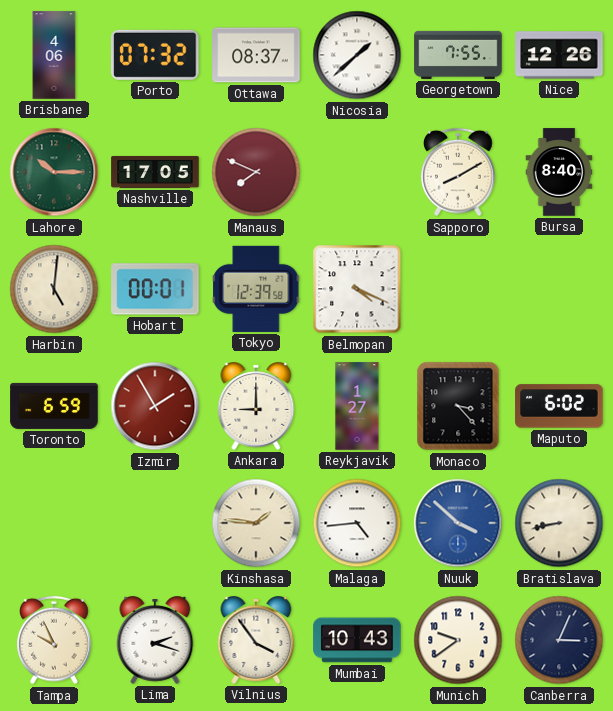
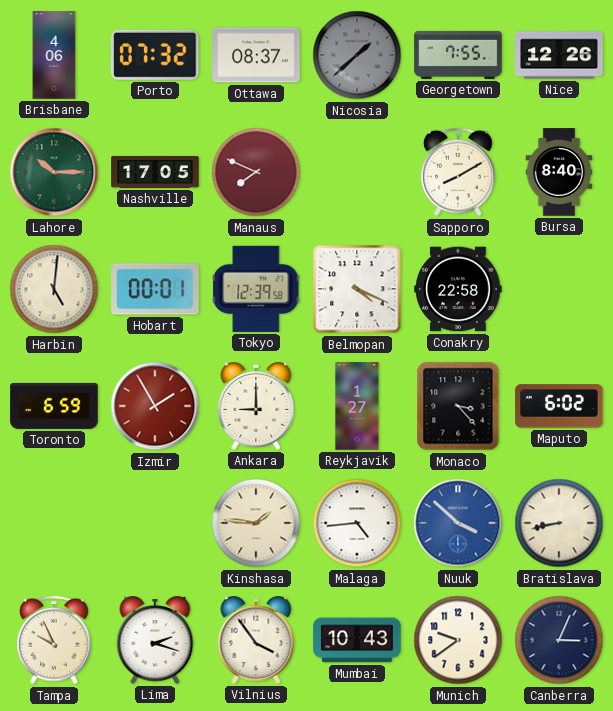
Nicosia dial: white -> grey
Conakry: none -> 22:58
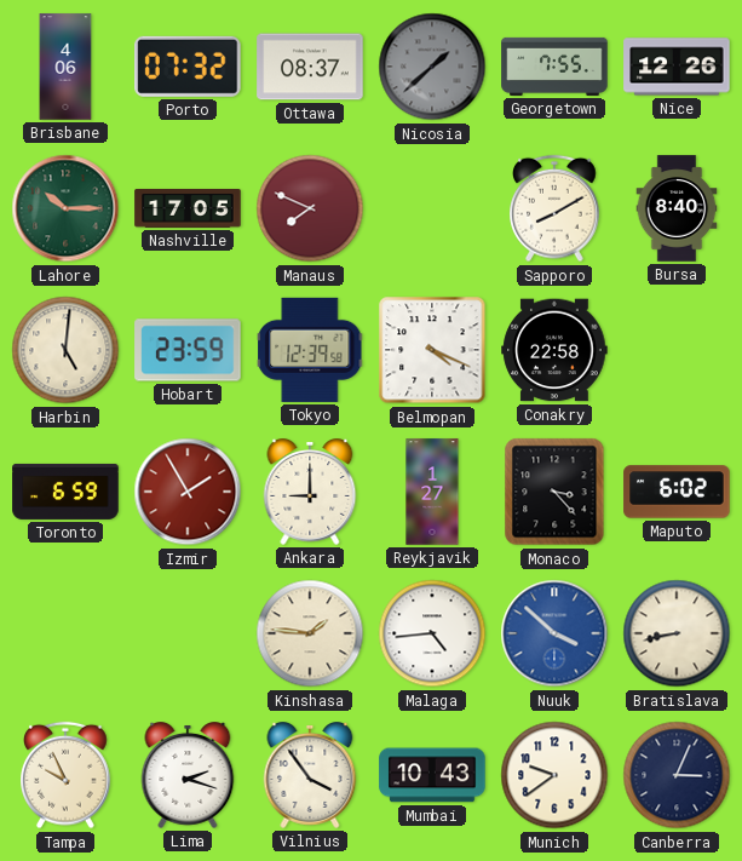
Hobart: 00:01 -> 23:59
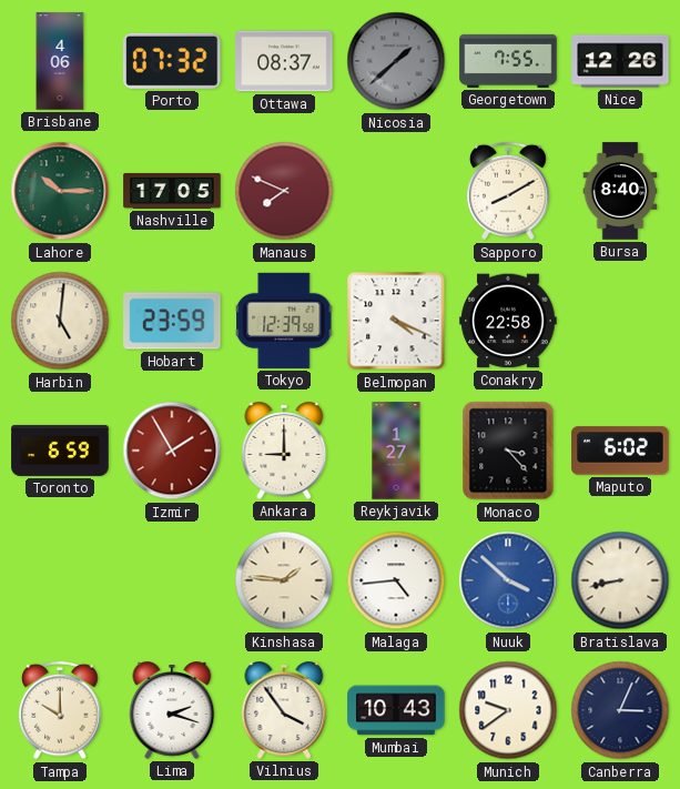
Tampa: 9:56 -> 10:00
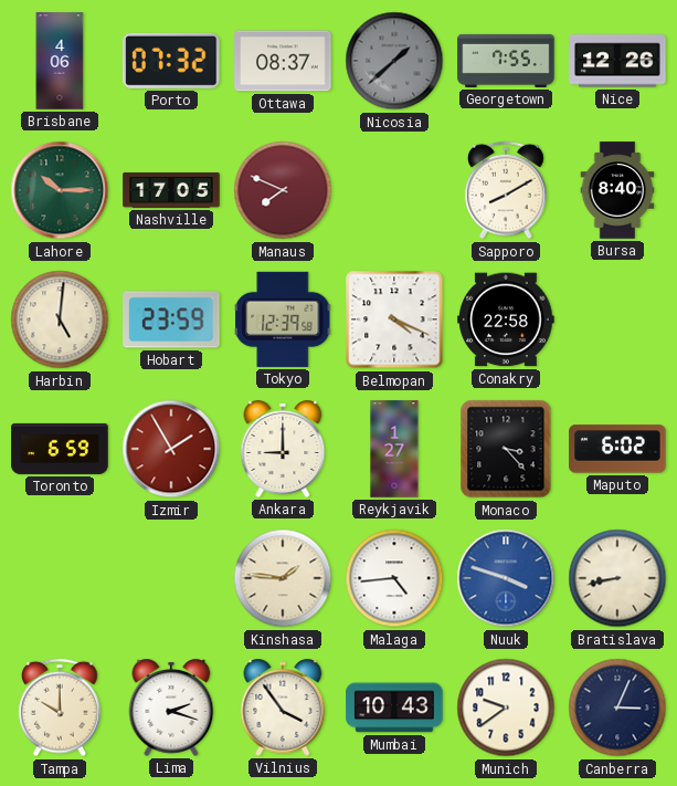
Nuuk: 3:52 -> 3:48
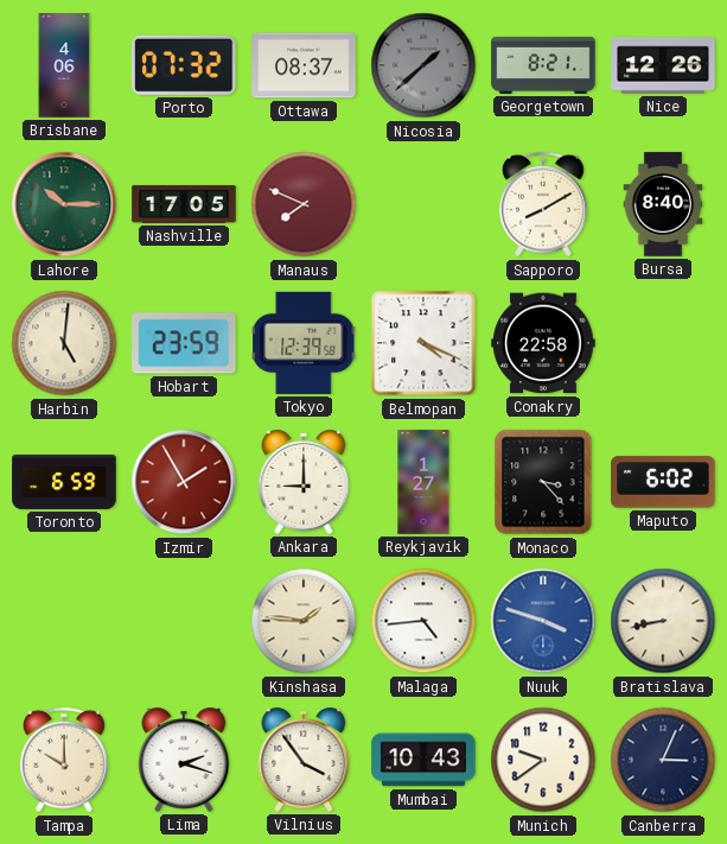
Georgetown: 7:55 -> 8:21
